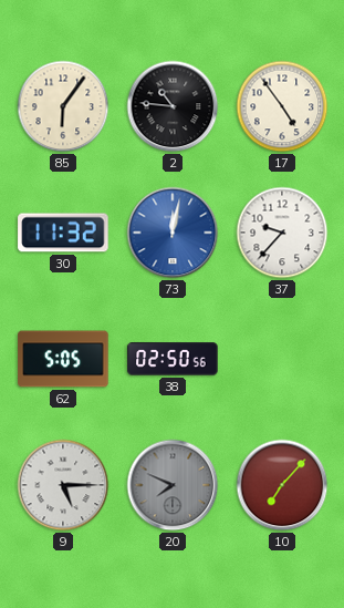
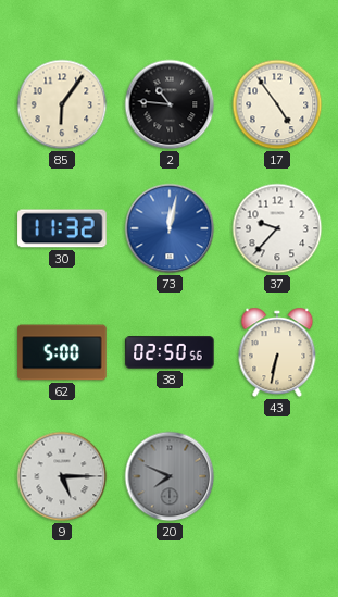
62: 5:05 -> 5:00
43: none -> 6:32
10: 7:07 -> none
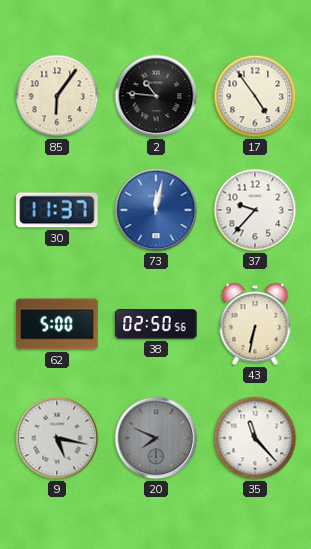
30: 11:32 -> 11:37
9: 5:15 -> 5:17
35: none -> 11:23
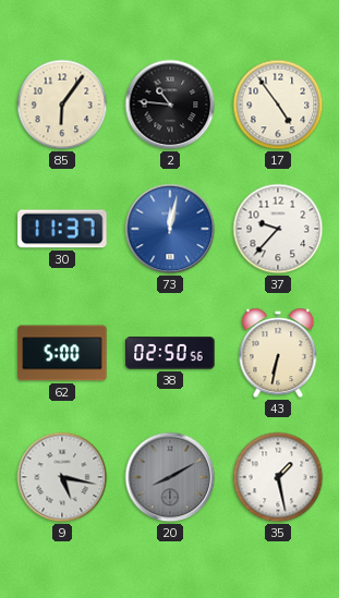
20: 7:49 -> 8:10
35: 11:23 -> 1:28
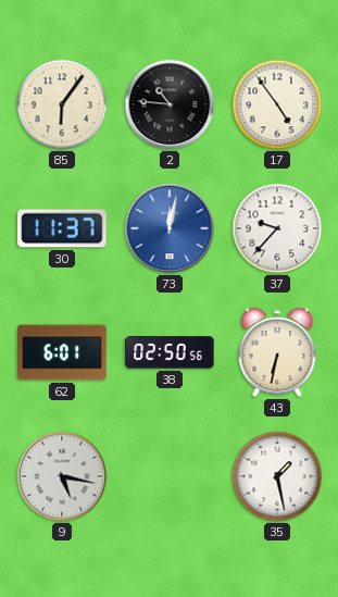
62: 5:00 -> 6:01
20: 8:10 -> none
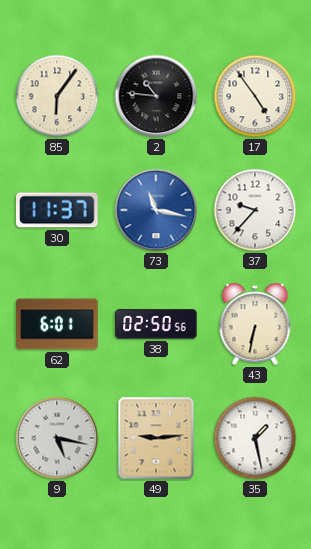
73: 12:02 -> 11:17
49: none -> 9:14
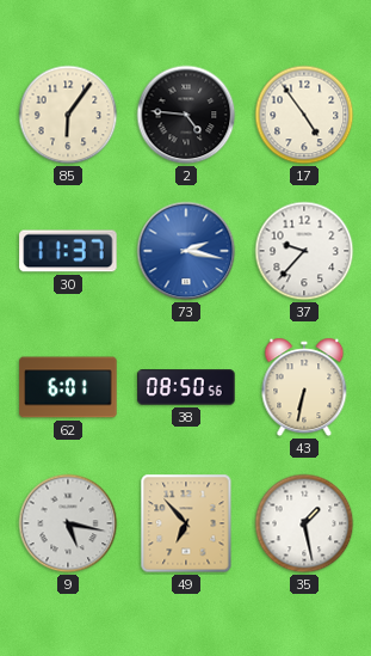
2: 10:46 -> 4:46
73: 11:17 -> 2:17
38: 02:50 -> 08:50
49: 9:14 -> 6:53
